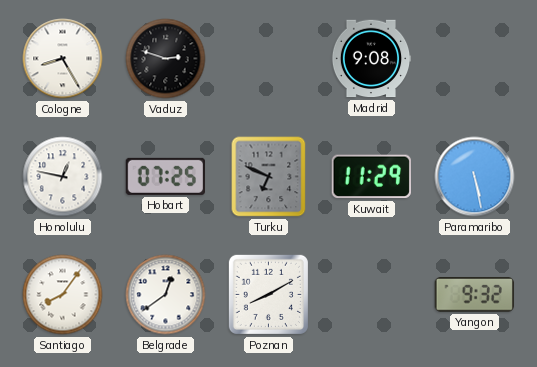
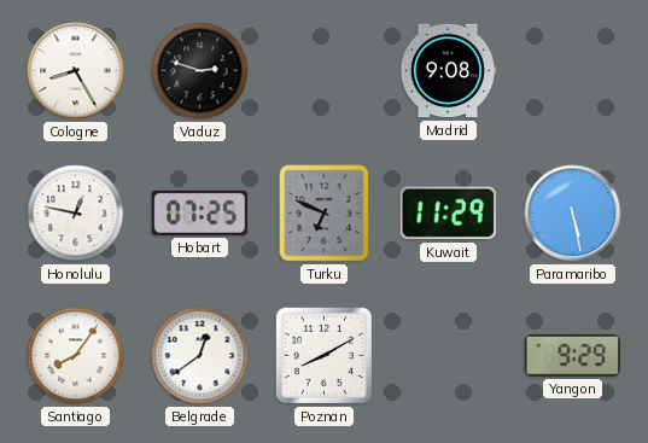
Yangon: 9:32 -> 9:29
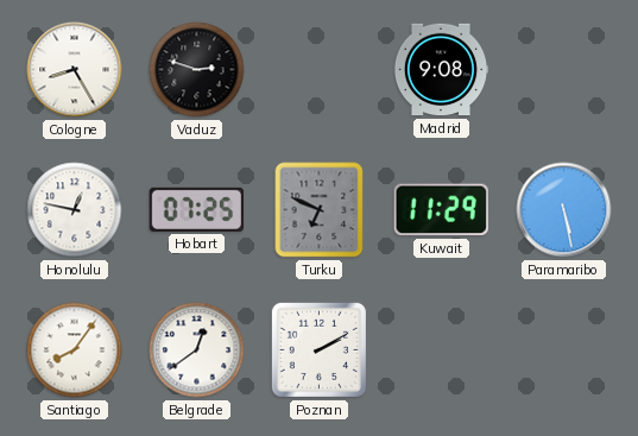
Poznan: 8:10 -> 2:10
Yangon: 9:29 -> none
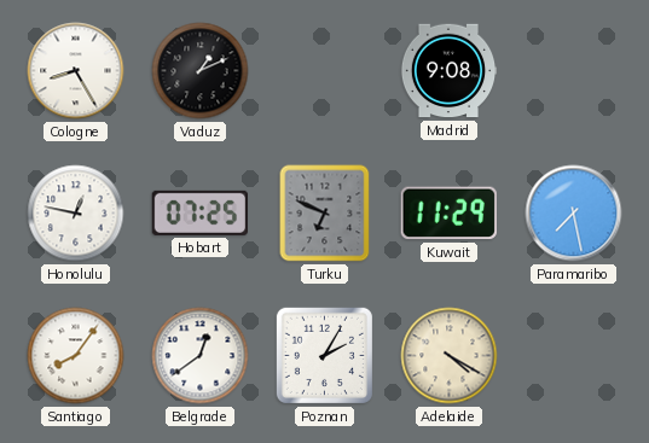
Vaduz: 2:48 -> 1:11
Paramaribo: 5:28 -> 7:28
Poznan: 2:10 -> 2:05
Adelaide: none -> 4:20
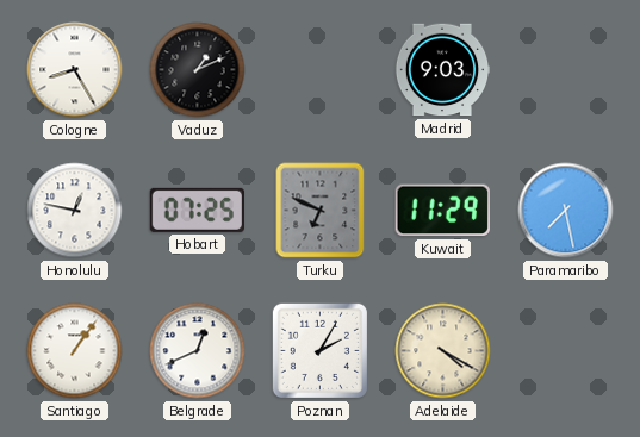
Madrid: 9:08 -> 9:03
Santiago: 8:06 -> 1:06
Belgrade: 12:39 -> 12:41
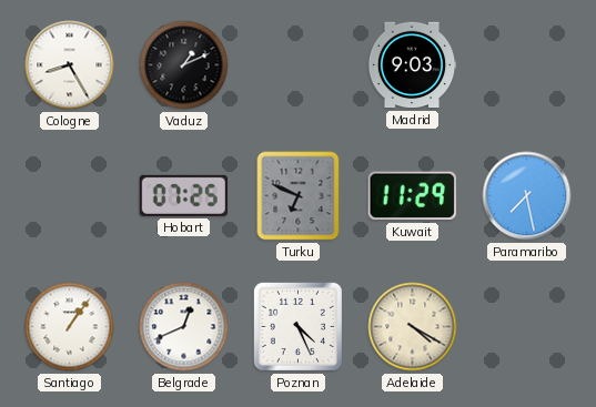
Honolulu: 12:47 -> none
Poznan: 2:05 -> 4:26
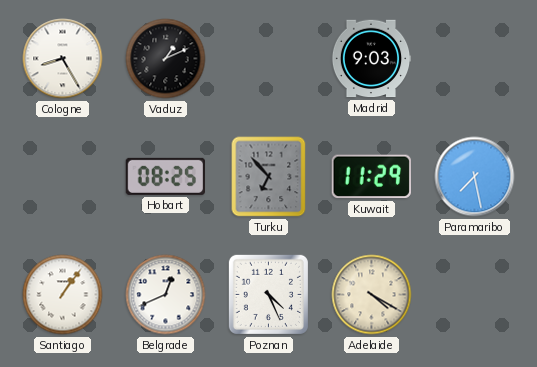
Hobart: 07:25 -> 08:25
Turku: 6:49 -> 6:53
